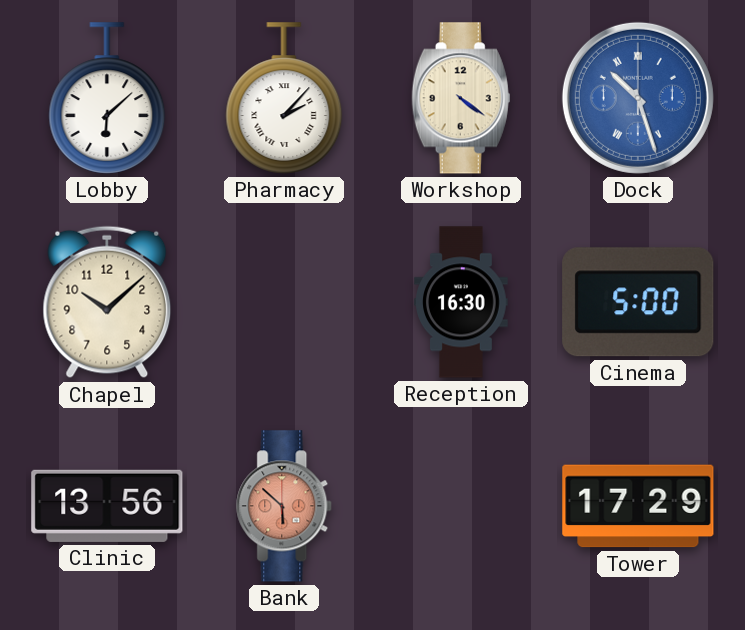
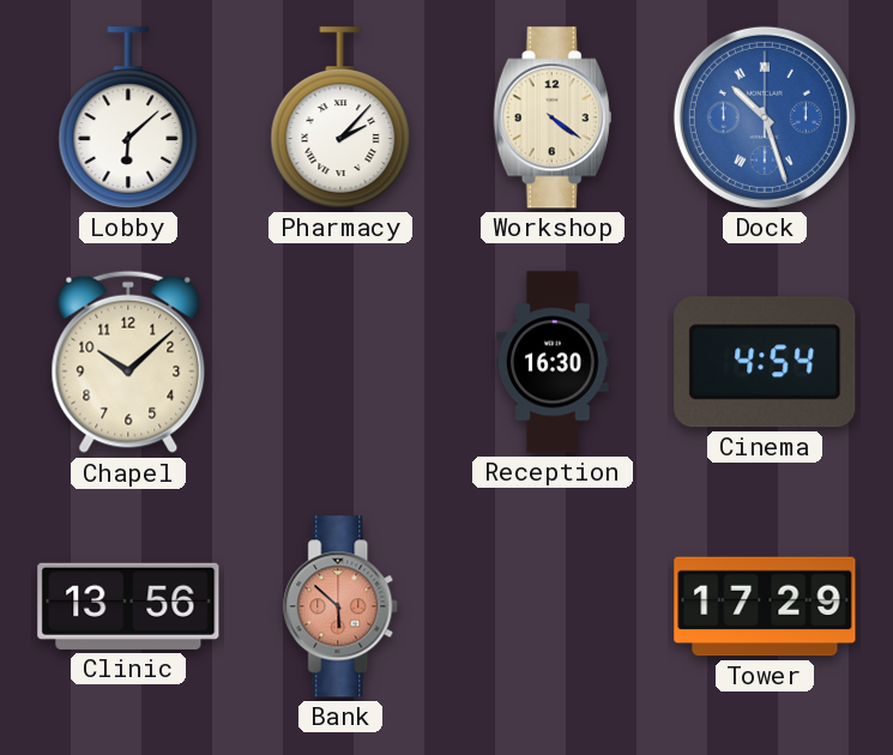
Cinema: 5:00 -> 4:54
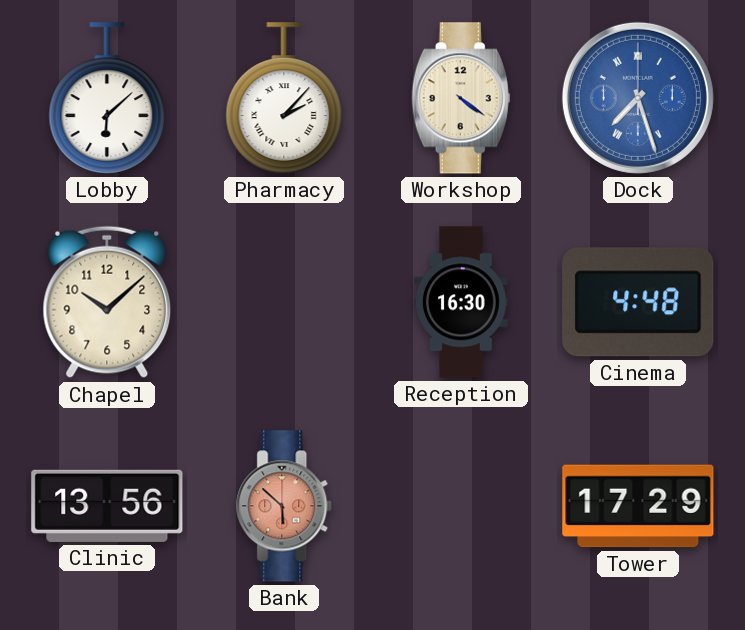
Dock: 10:27 -> 7:27
Cinema: 4:54 -> 4:48
